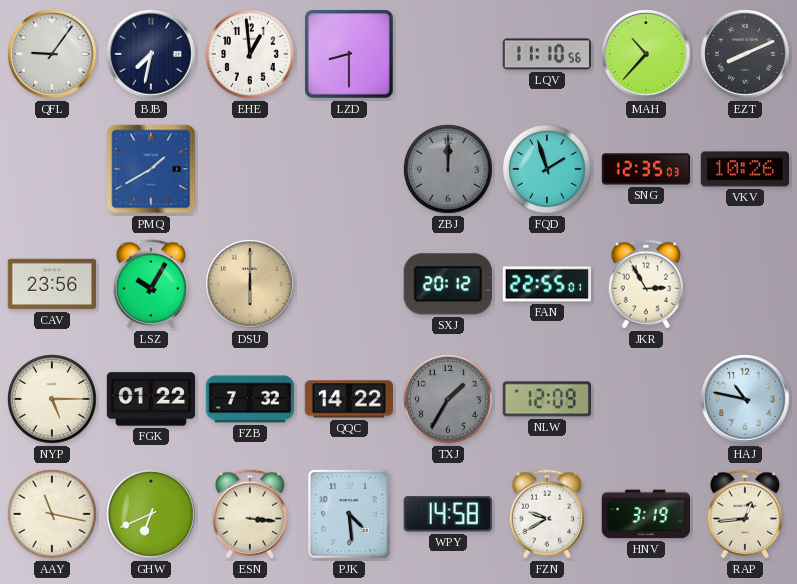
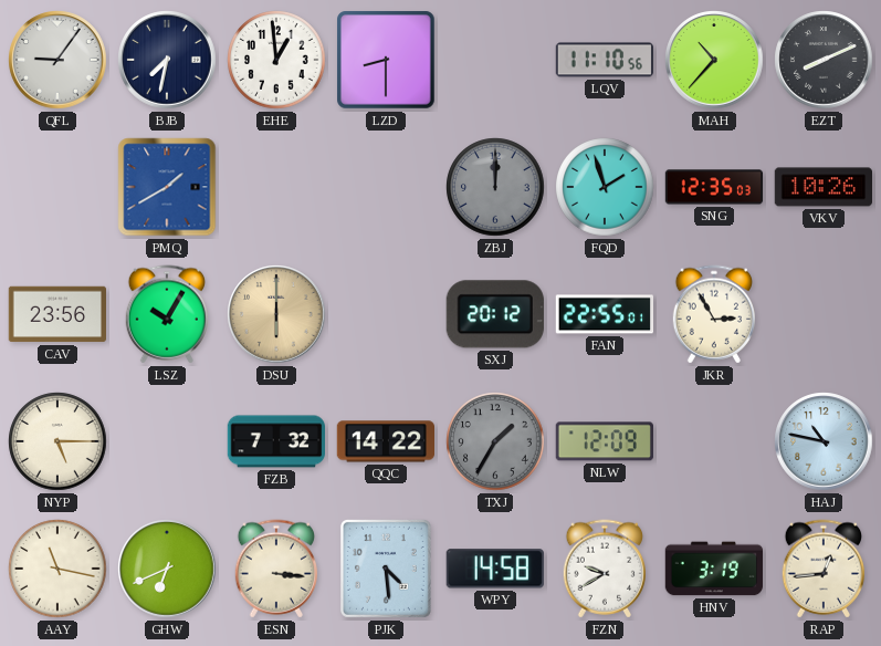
FGK: 01:22 -> none
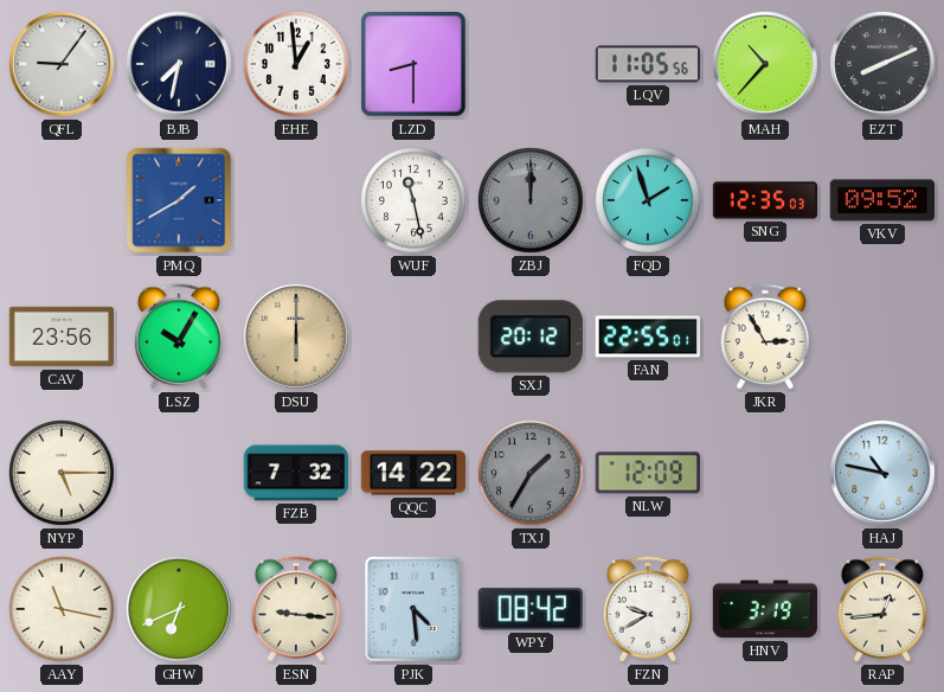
LQV: 11:10 -> 11:05
WUF: none -> 11:28
VKV: 10:26 -> 09:52
ESN: 3:16 -> 9:16
WPY: 14:58 -> 08:42
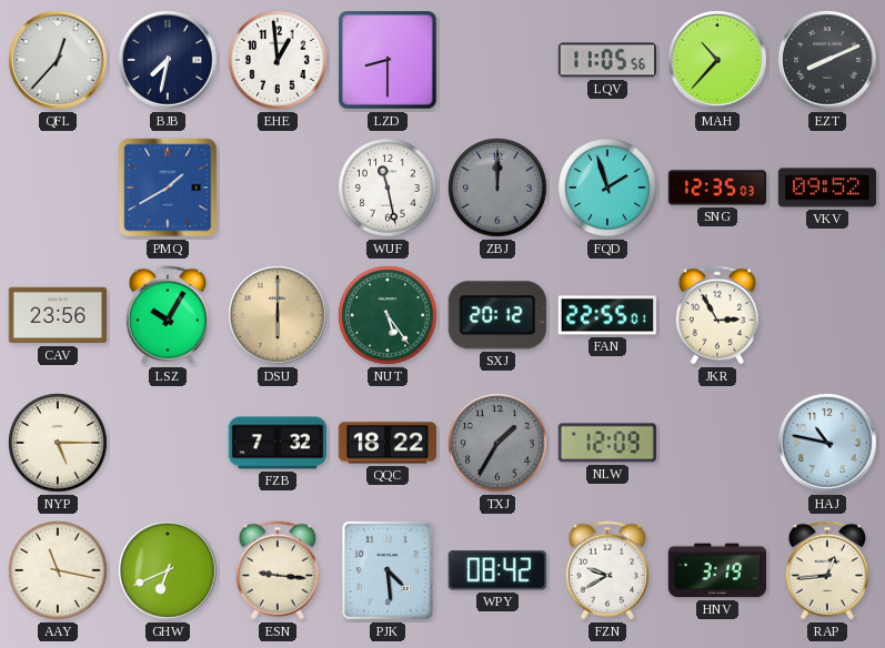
QFL: 9:06 -> 12:37
NUT: none -> 5:24
QQC: 14:22 -> 18:22
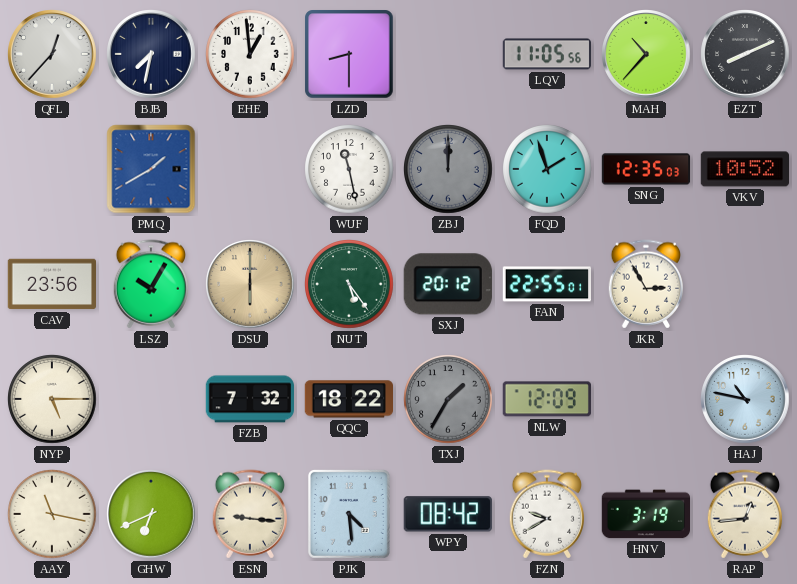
VKV: 09:52 -> 10:52
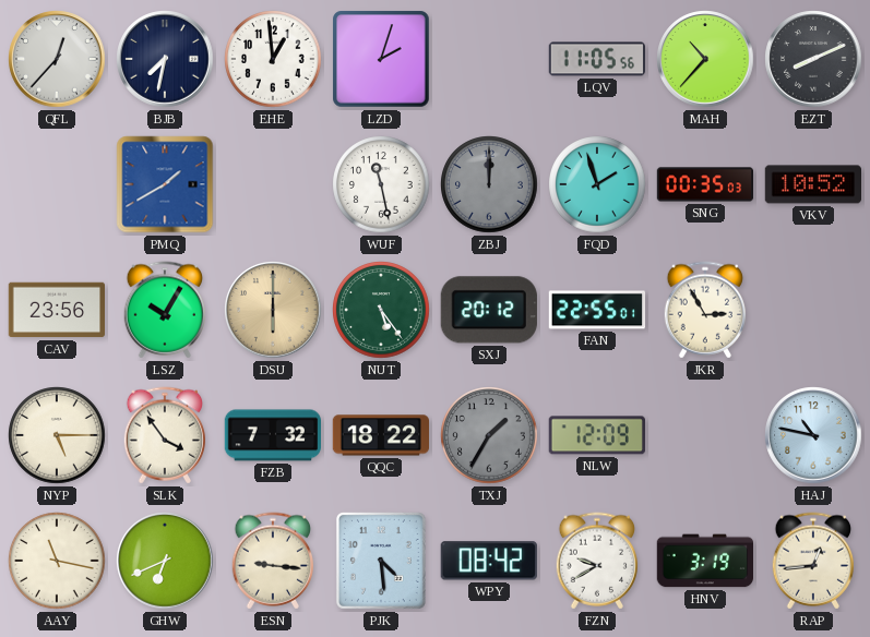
LZD: 8:30 -> 2:03
SNG: 12:35 -> 00:35
SLK: none -> 3:54
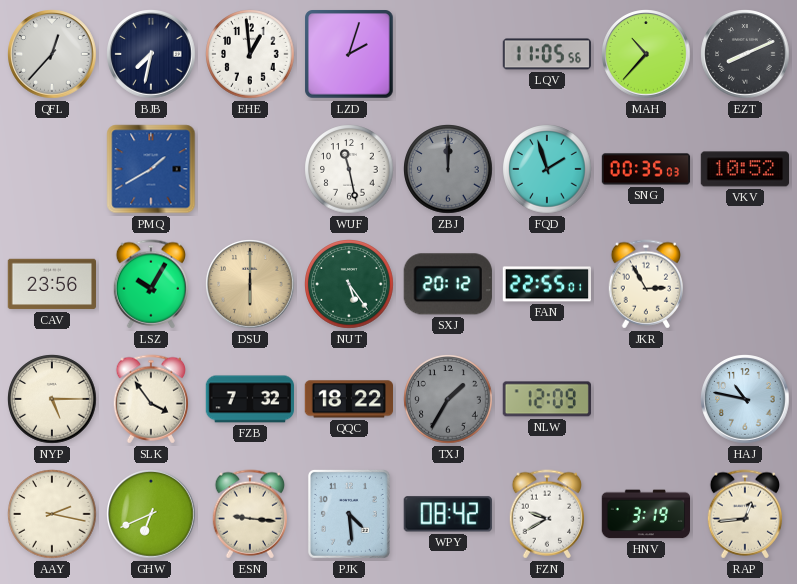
AAY: 11:17 -> 2:17
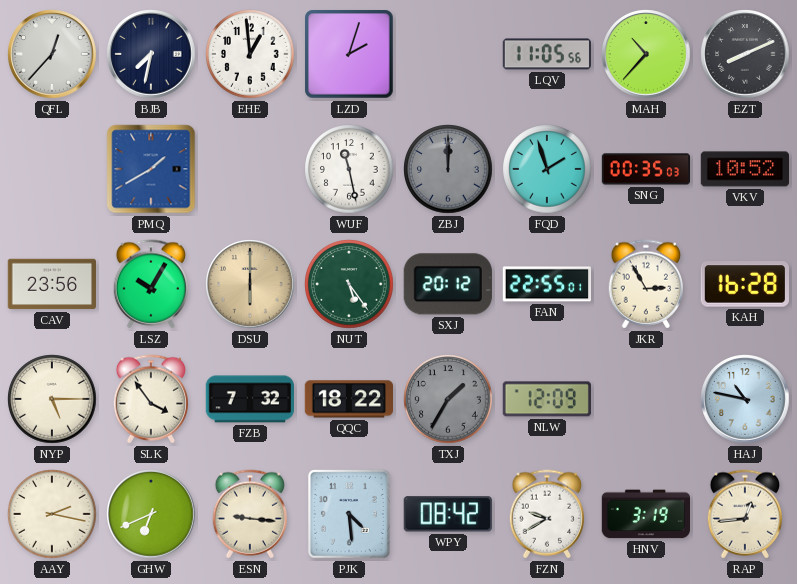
KAH: none -> 16:28
